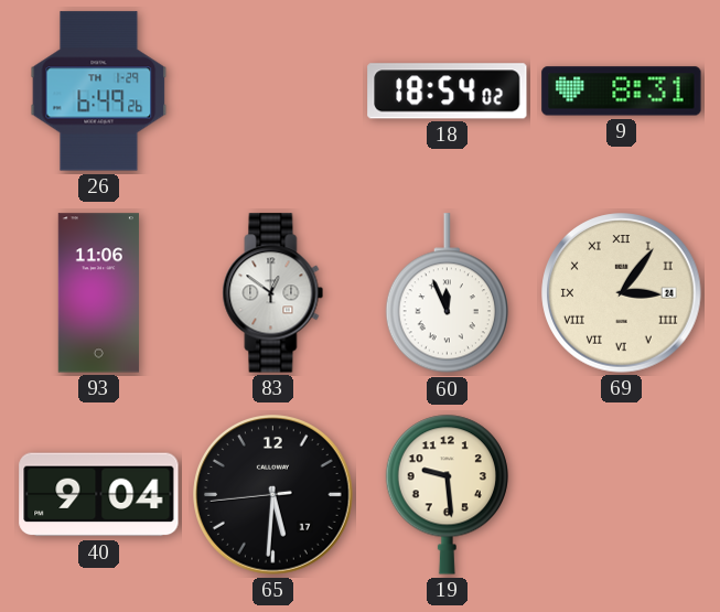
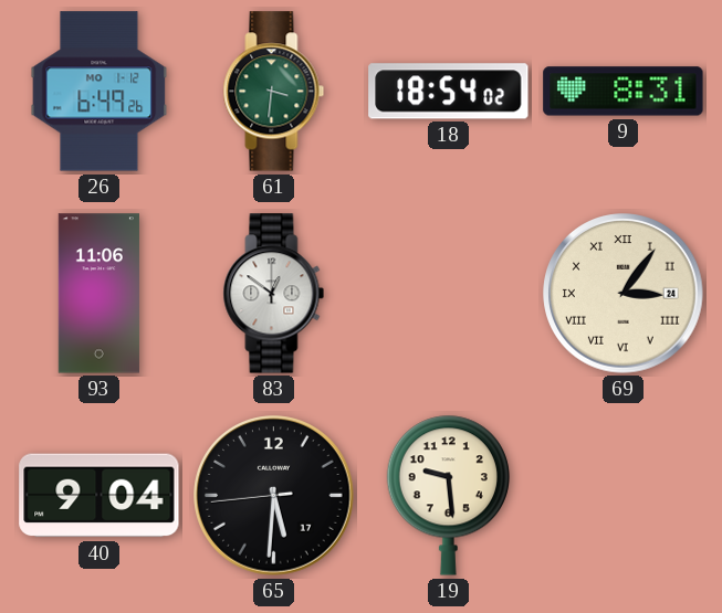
26 date: TH 1-29 -> MO 1-12
61: none -> 3:31
60: 11:56 -> none
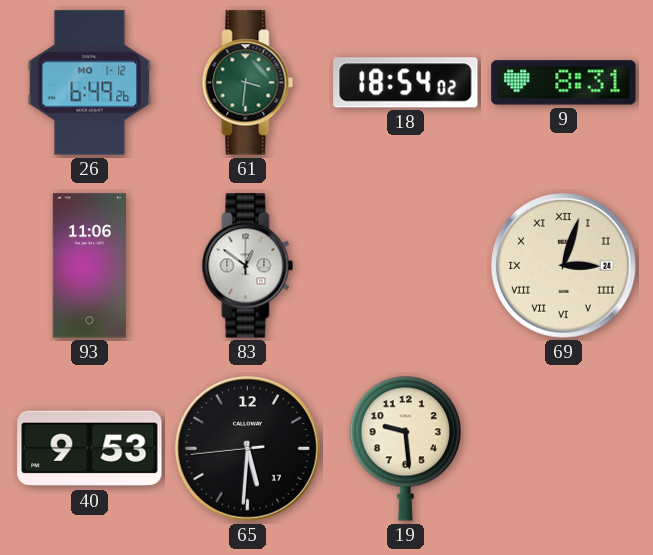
69: 3:06 -> 3:03
40: 9:04 -> 9:53
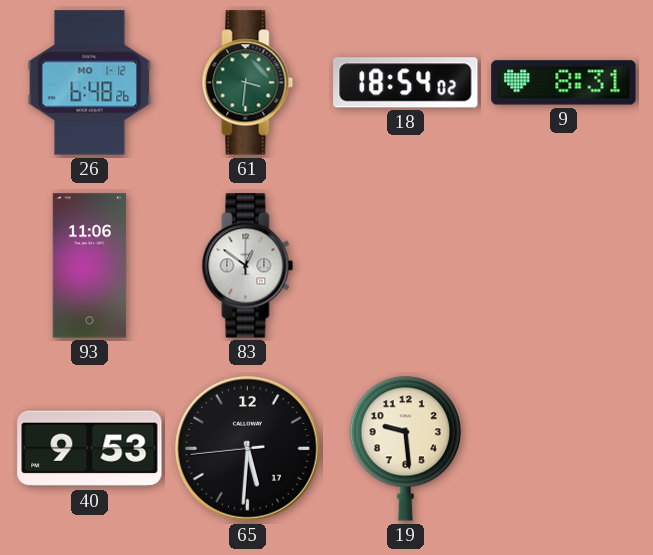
26: 6:49 -> 6:48
69: 3:03 -> none
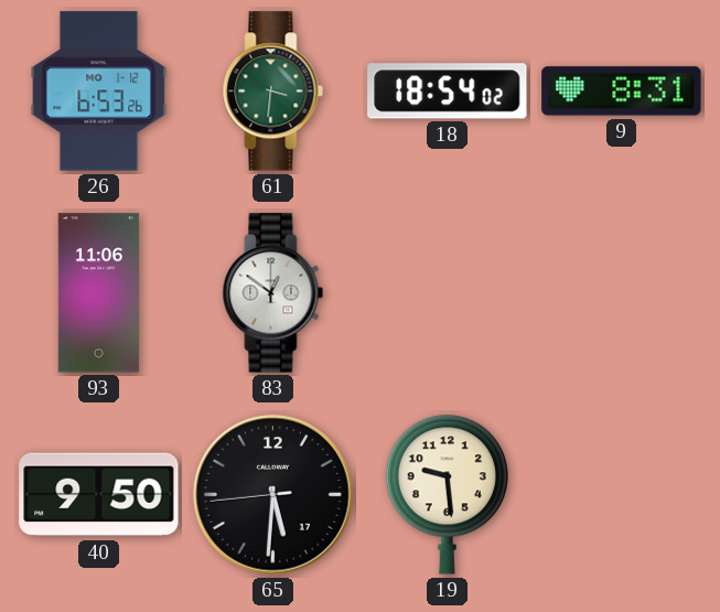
26: 6:48 -> 6:53
40: 9:53 -> 9:50
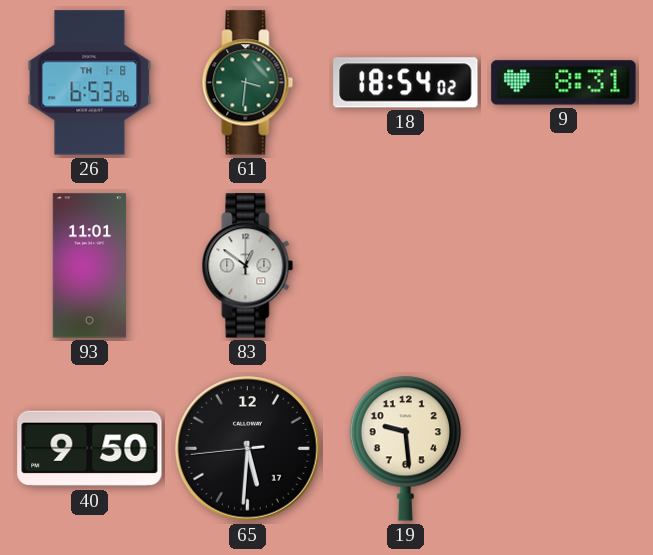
26 date: MO 1-12 -> TH 1-8
93: 11:06 -> 11:01
